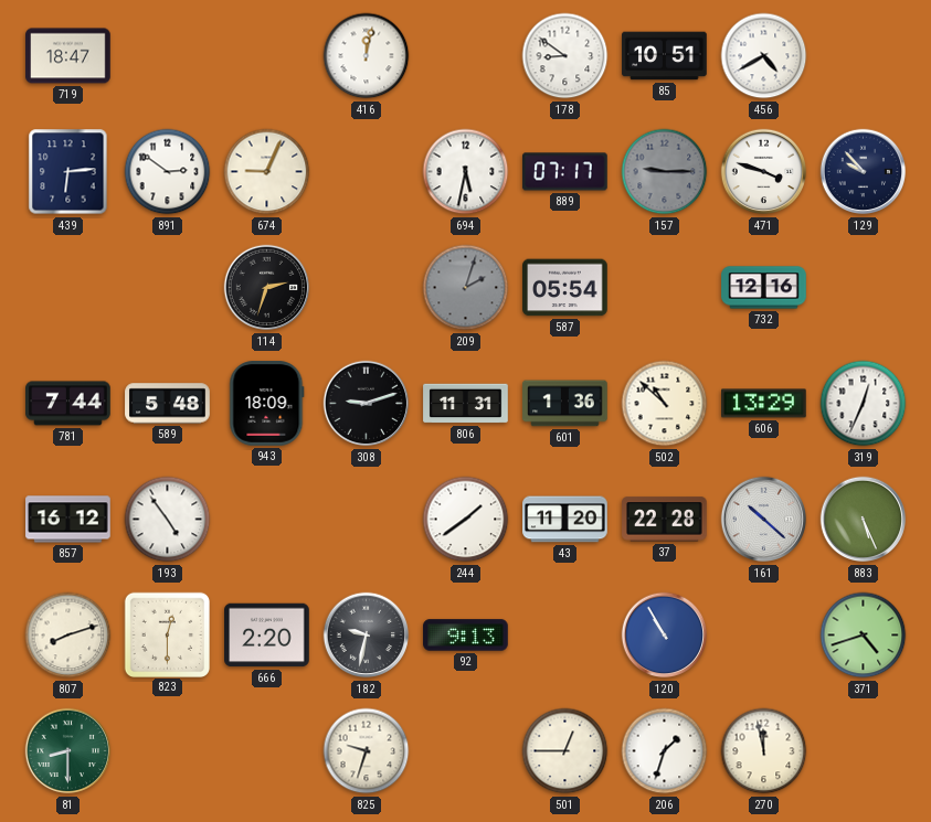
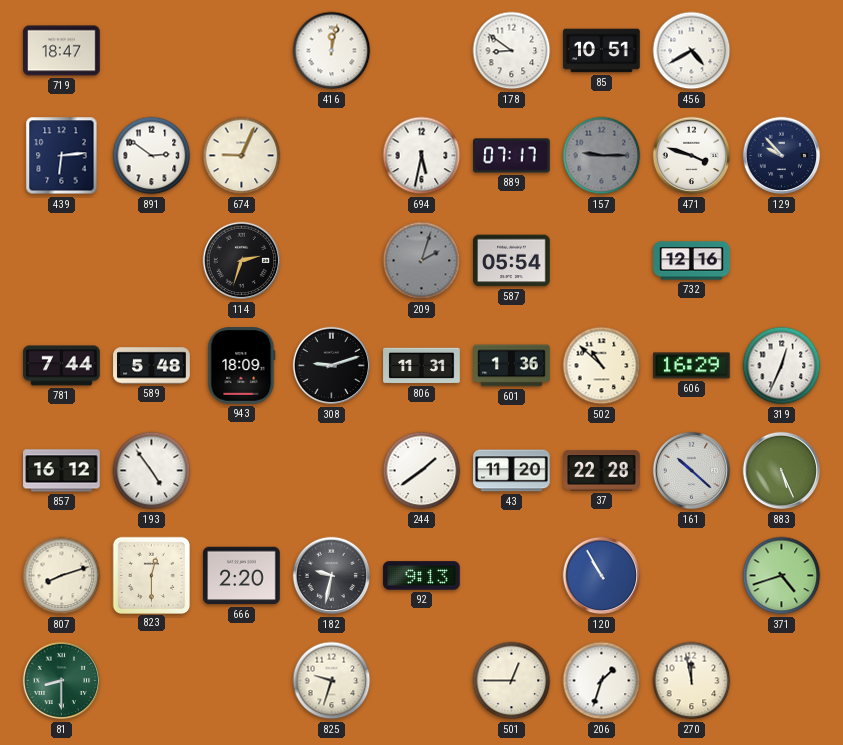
606: 13:29 -> 16:29
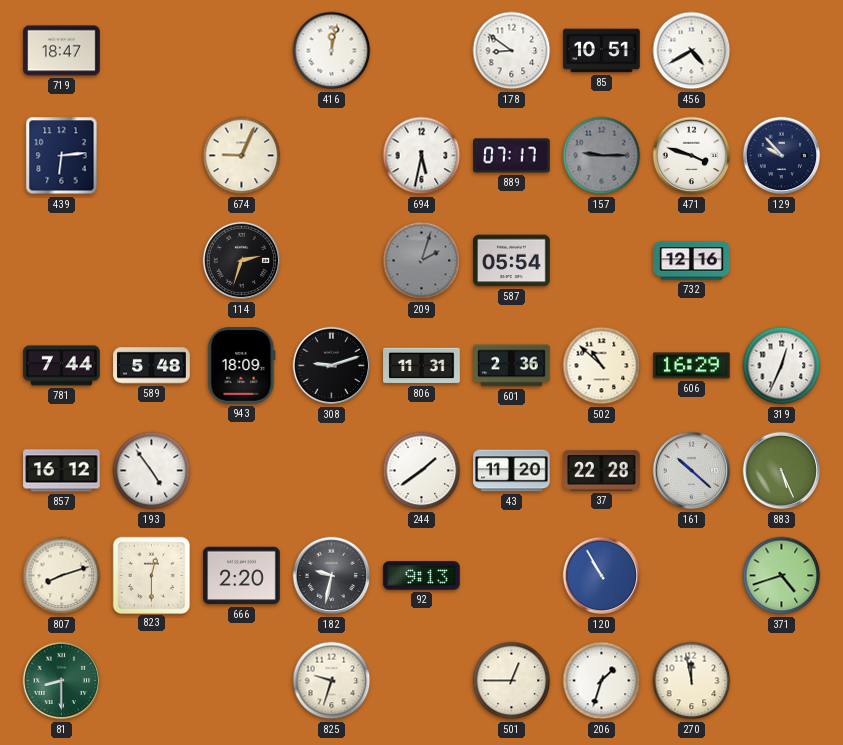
891: 2:51 -> none
601: 1:36 -> 2:36
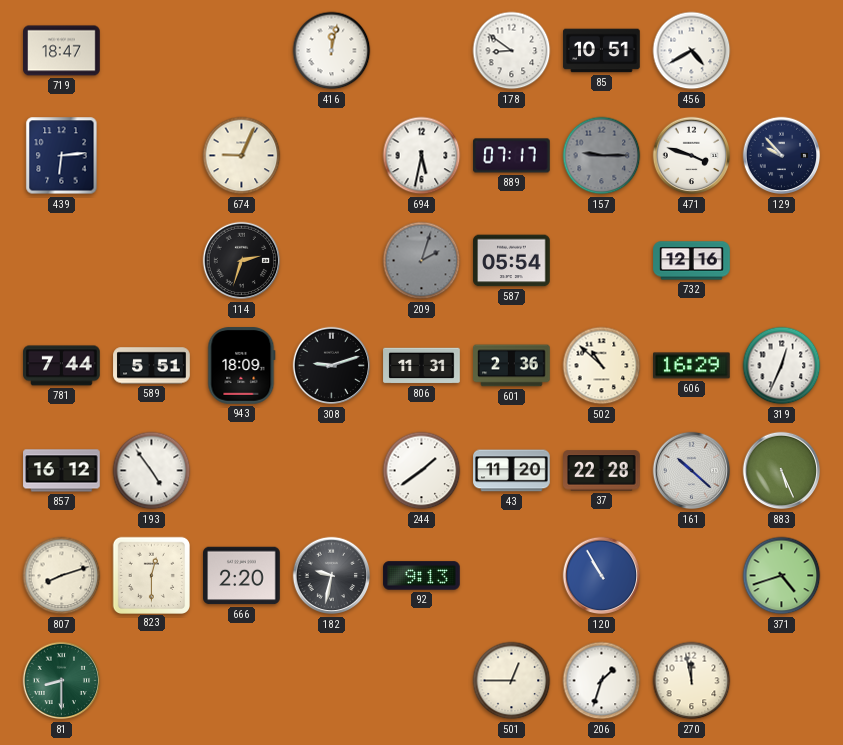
589: 5:48 -> 5:51
825: 9:33 -> none
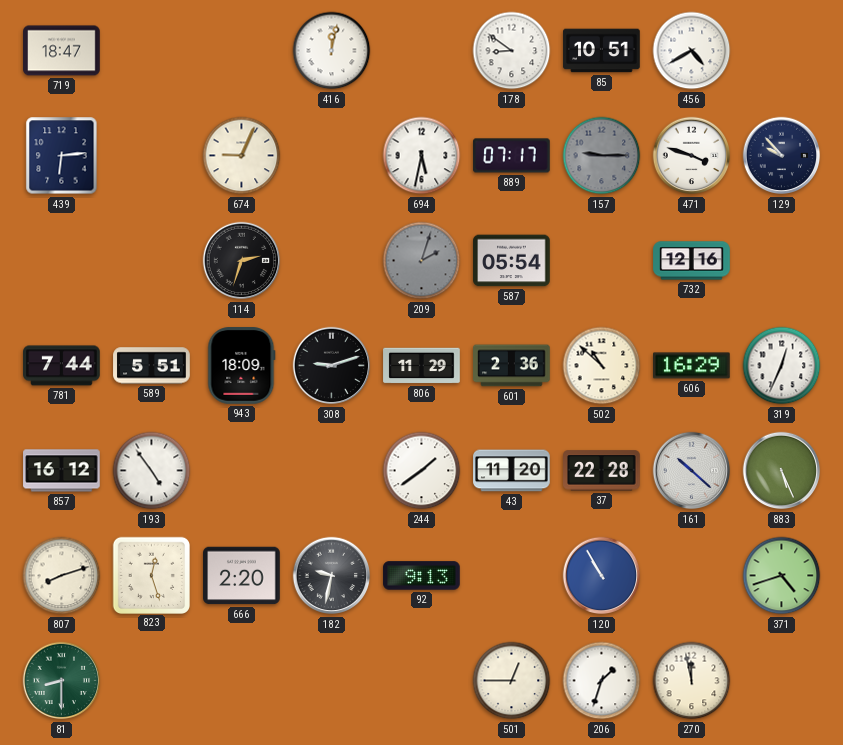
806: 11:31 -> 11:29
823: 12:30 -> 12:27
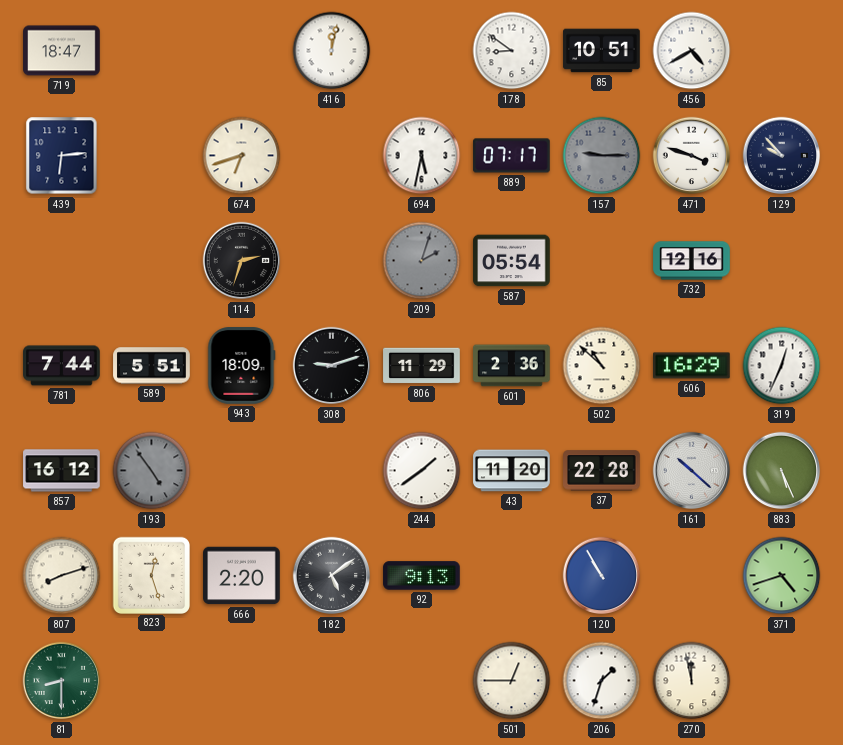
674: 9:04 -> 6:42
193 dial: white -> grey
182: 9:32 -> 5:09
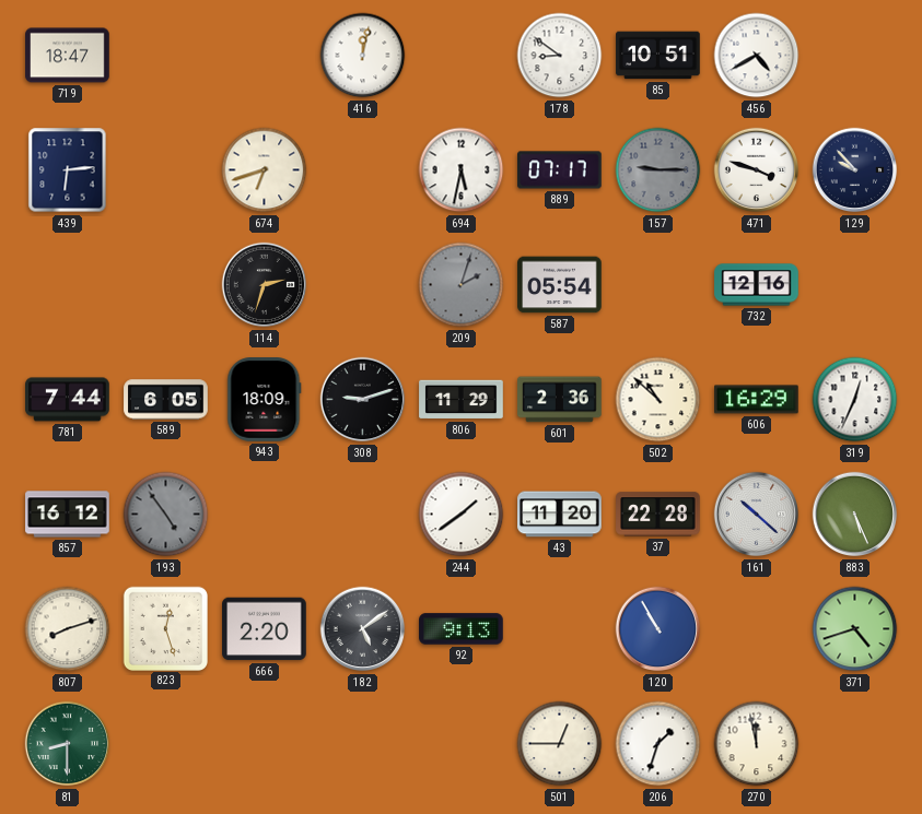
589: 5:51 -> 6:05
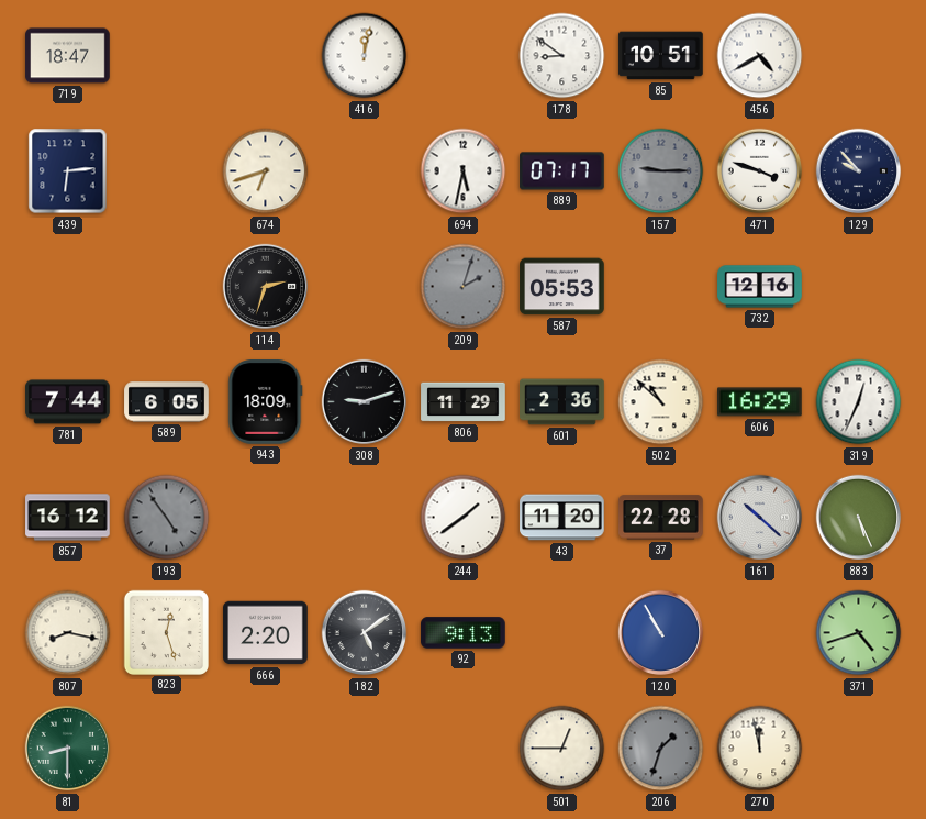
587: 05:54 -> 05:53
807: 8:12 -> 8:17
206 dial: white -> grey
